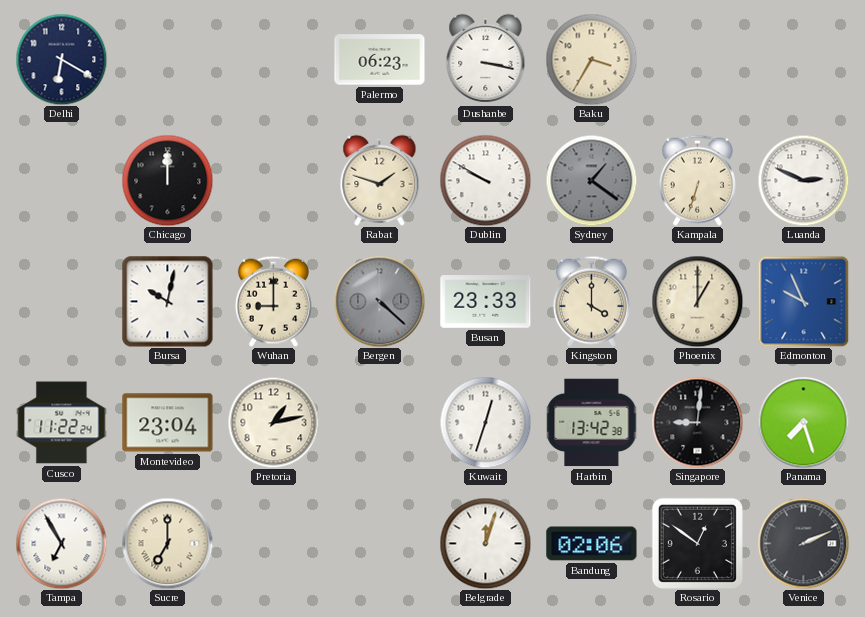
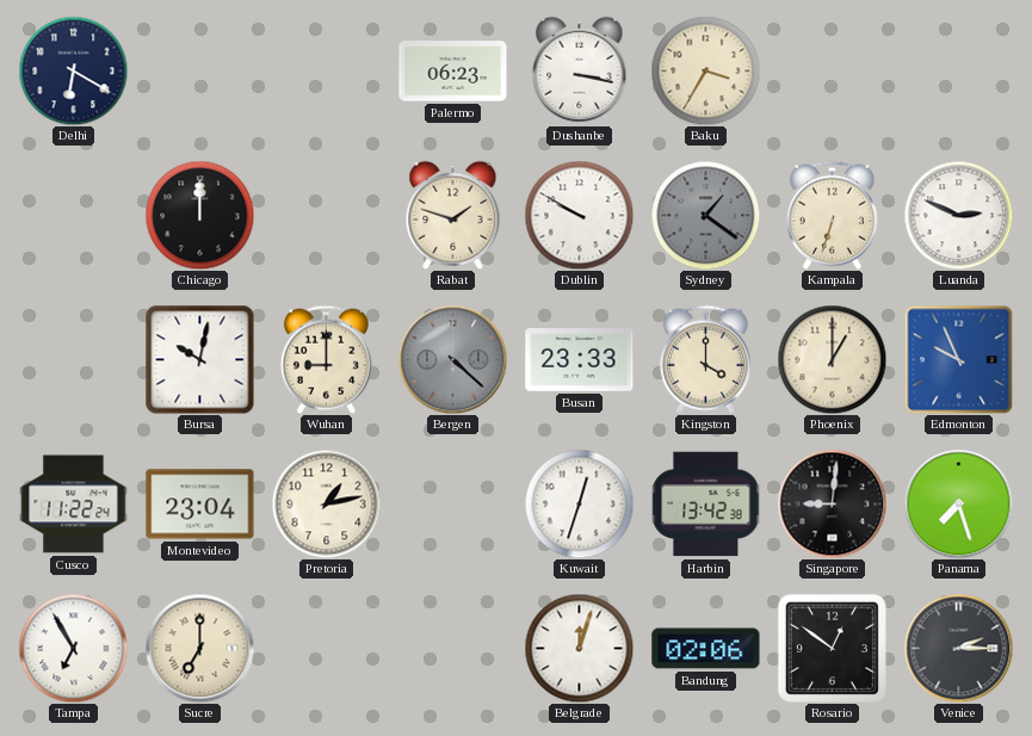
Venice: 2:11 -> 2:15
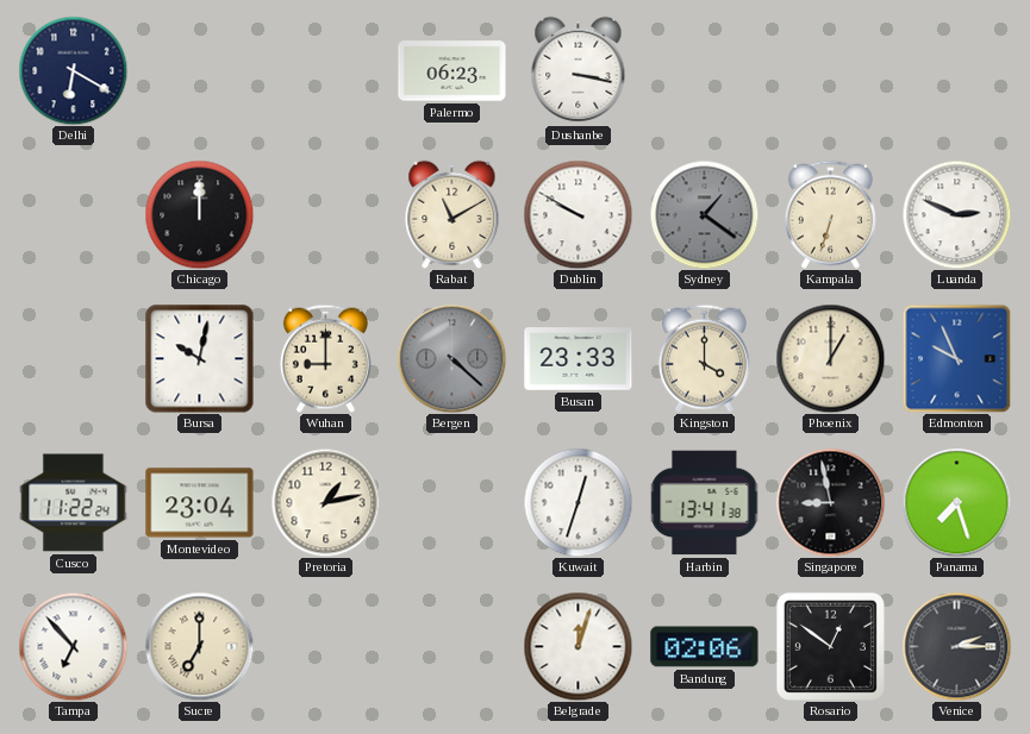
Baku: 3:35 -> none
Rabat: 1:48 -> 11:10
Harbin: 13:42 -> 13:41
Singapore: 9:01 -> 8:58
Tampa: 6:55 -> 6:53
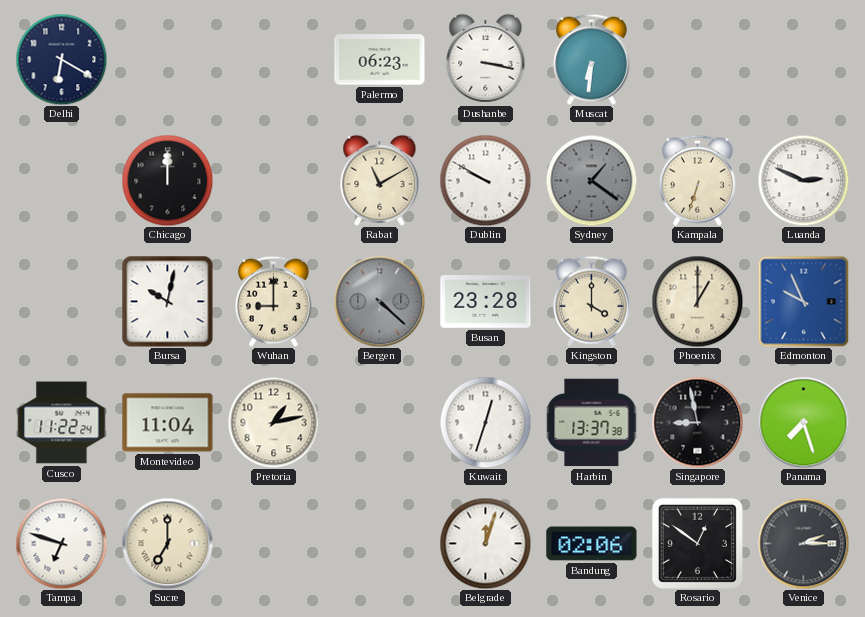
Muscat: none -> 6:31
Busan: 23:33 -> 23:28
Montevideo: 23:04 -> 11:04
Harbin: 13:41 -> 13:37
Tampa: 6:53 -> 6:48
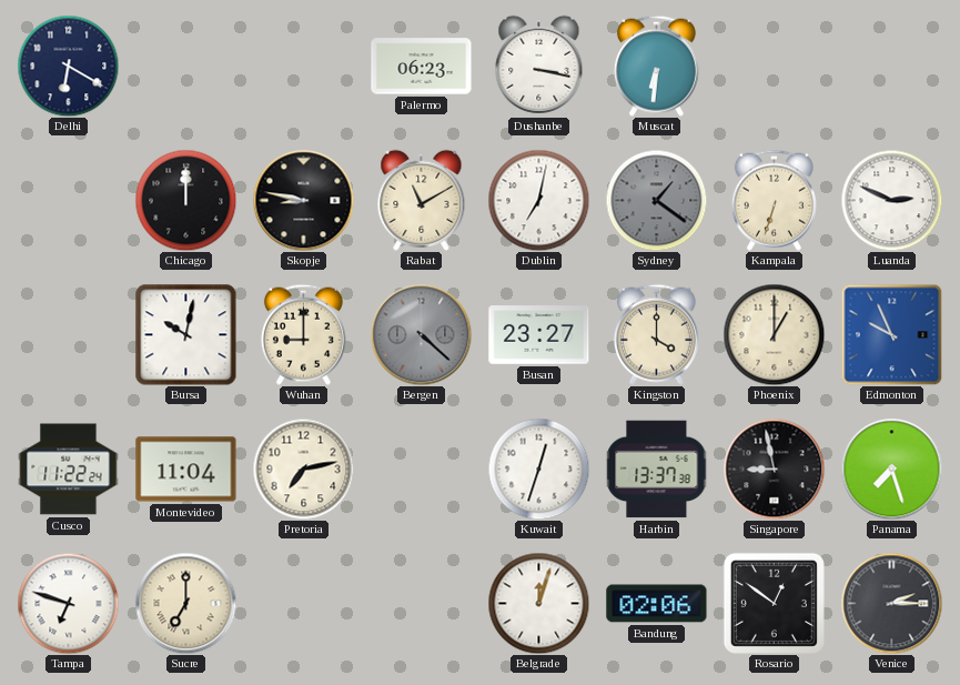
Skopje: none -> 8:47
Dublin: 9:50 -> 7:02
Busan: 23:28 -> 23:27
Pretoria: 1:13 -> 7:13
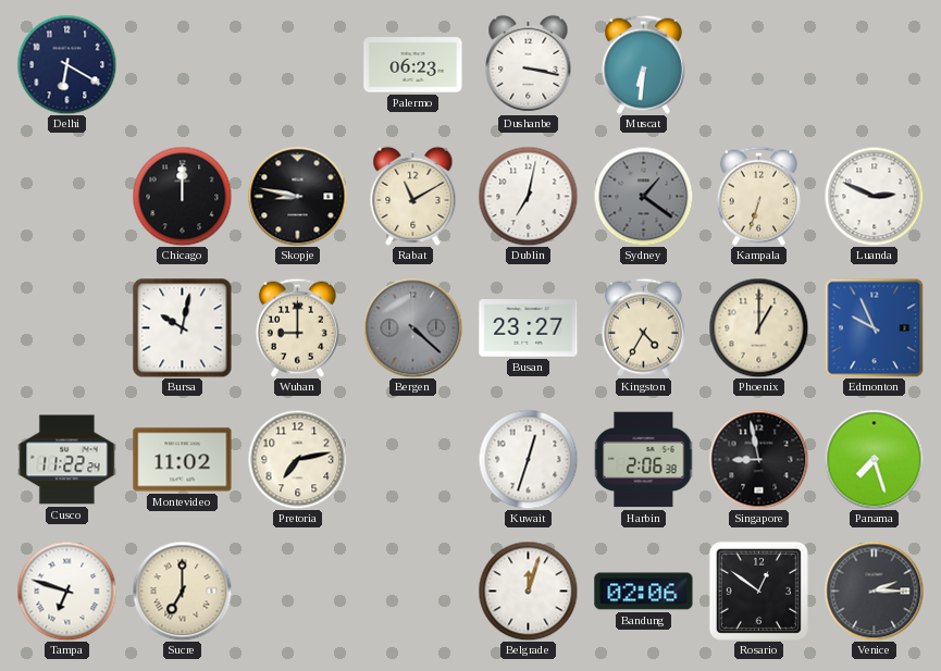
Kingston: 4:00 -> 4:35
Montevideo: 11:04 -> 11:02
Harbin: 13:37 -> 2:06
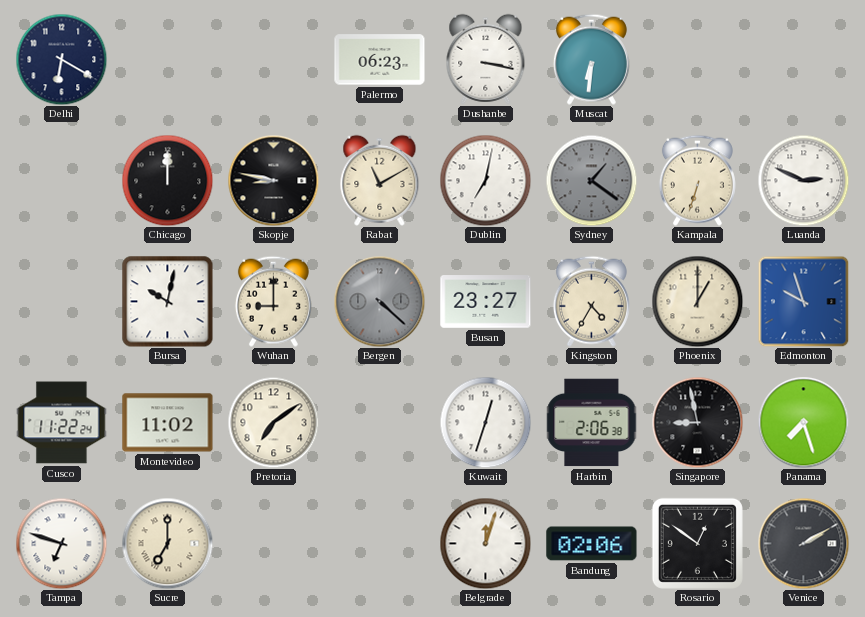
Edmonton: 9:56 -> 9:57
Pretoria: 7:13 -> 7:09
Venice: 2:15 -> 2:10
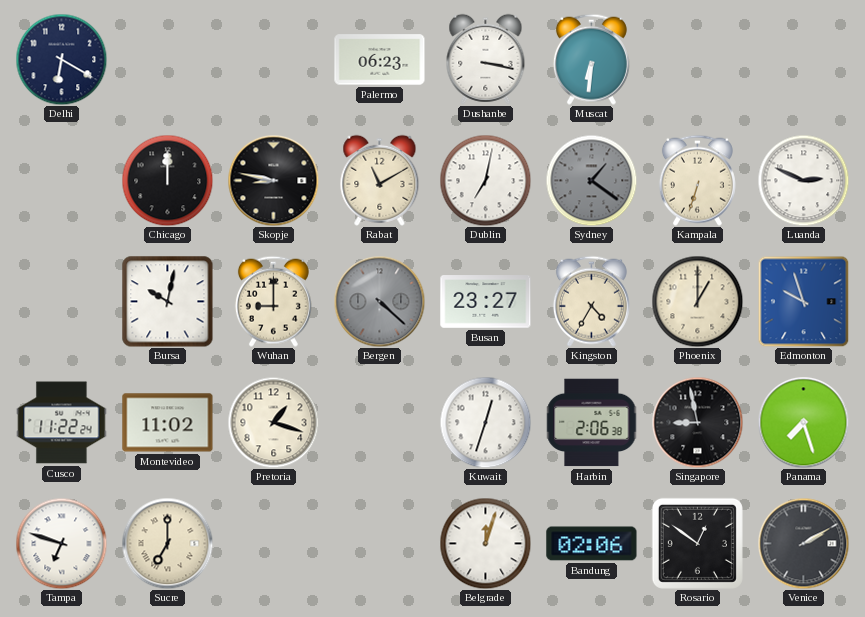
Pretoria: 7:09 -> 1:18
